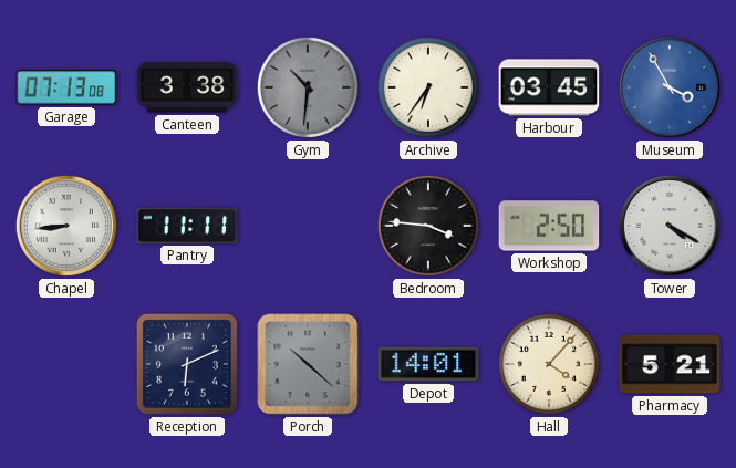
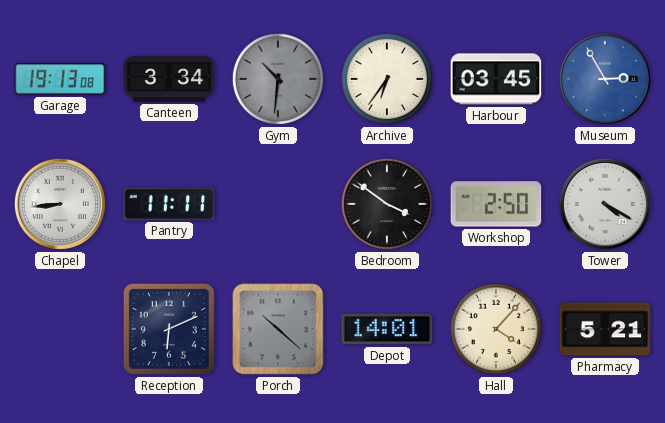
Garage: 07:13 -> 19:13
Canteen: 3:38 -> 3:34
Museum: 3:55 -> 2:55
Bedroom: 3:46 -> 3:51
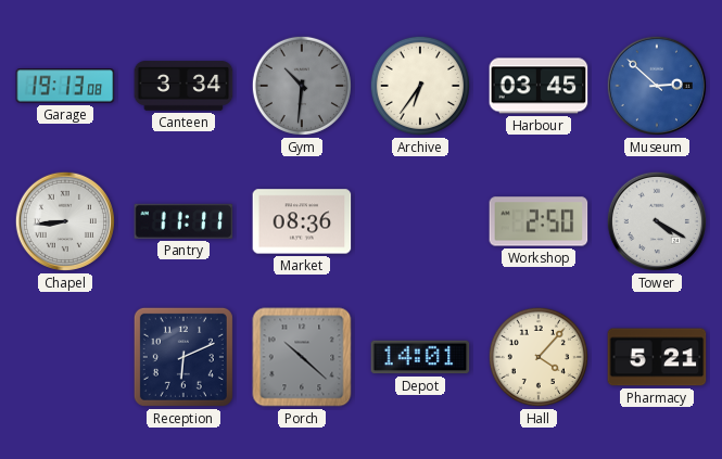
Museum: 2:55 -> 2:52
Market: none -> 08:36
Bedroom: 3:51 -> none
